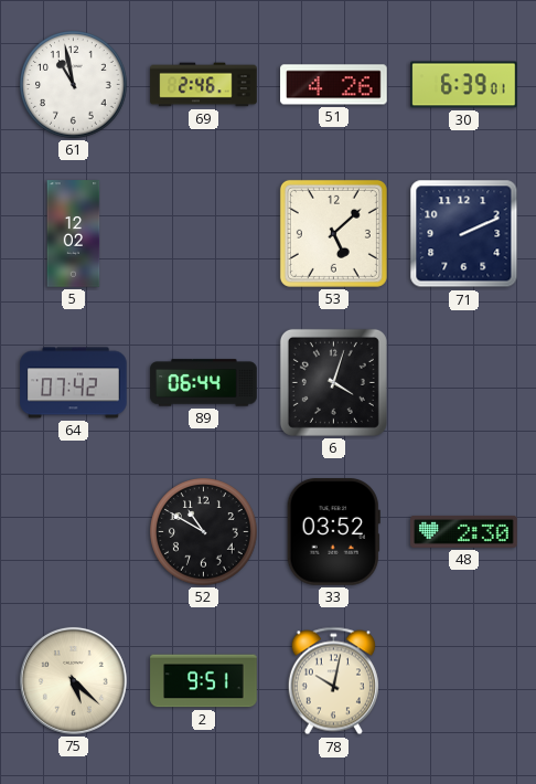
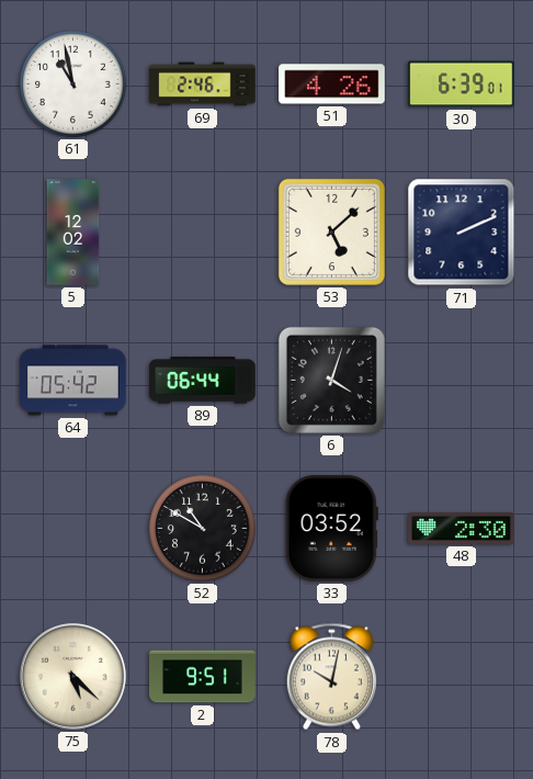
64: 07:42 -> 05:42
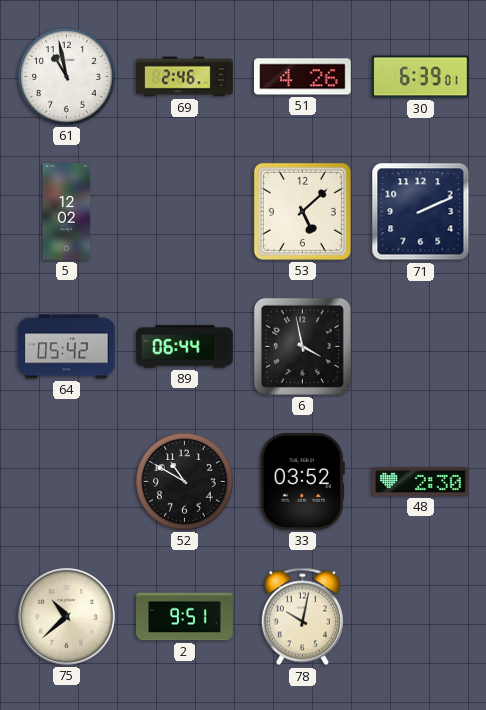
6: 4:03 -> 3:58
75: 5:22 -> 10:38
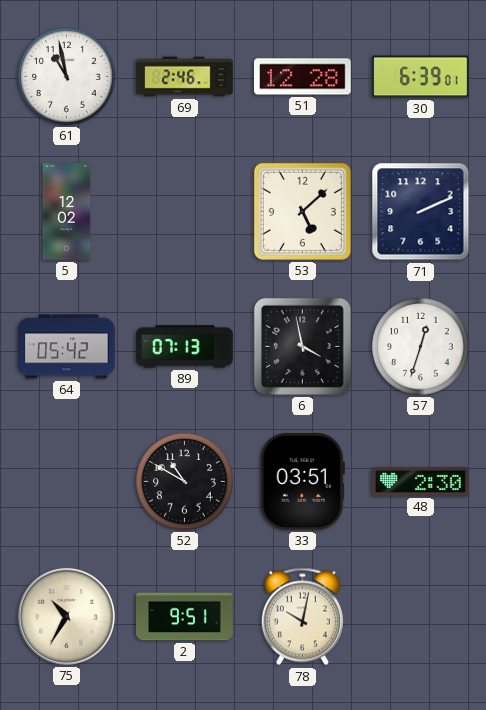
51: 4:26 -> 12:28
89: 06:44 -> 07:13
57: none -> 12:33
33: 03:52 -> 03:51
75: 10:38 -> 10:35
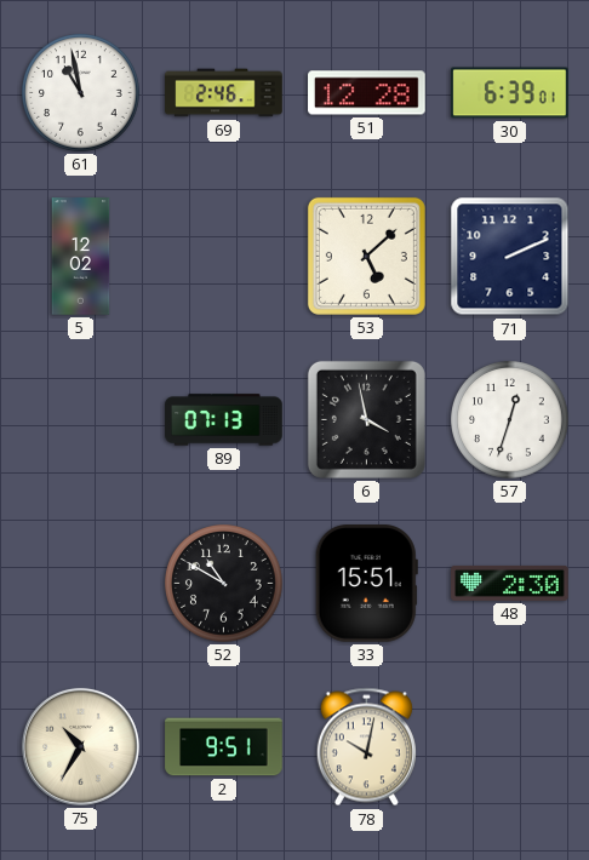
64: 05:42 -> none
33: 03:51 -> 15:51
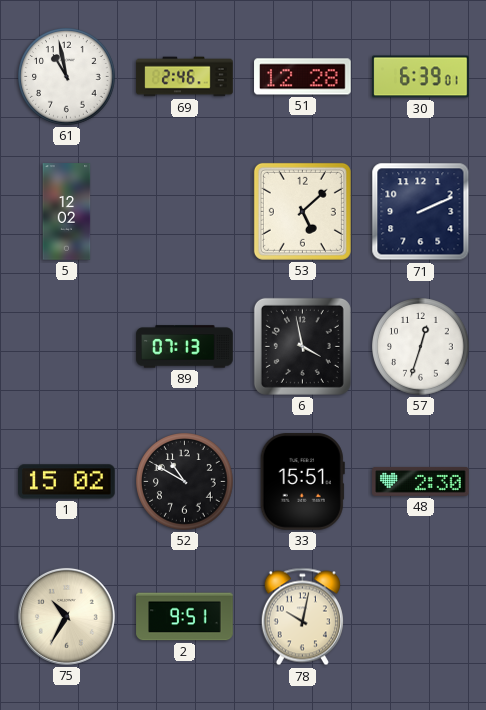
1: none -> 15:02
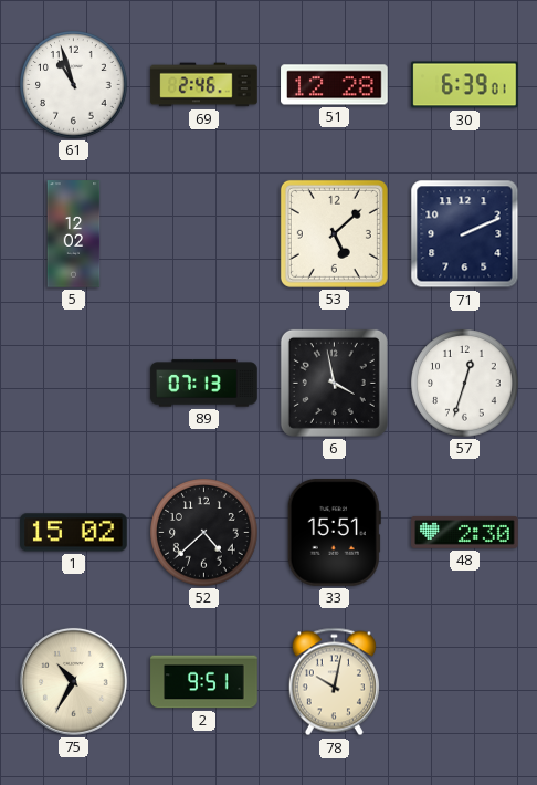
61: 10:58 -> 10:57
52: 10:50 -> 4:38
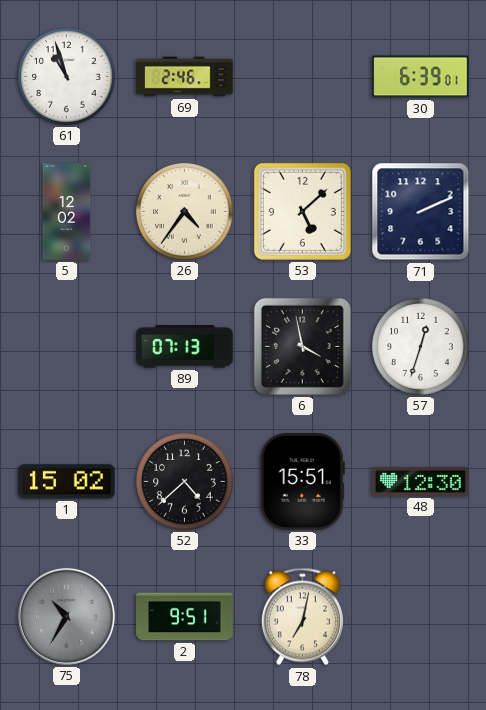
51: 12:28 -> none
26: none -> 4:36
48: 2:30 -> 12:30
75 dial: cream -> grey
78: 10:02 -> 7:02
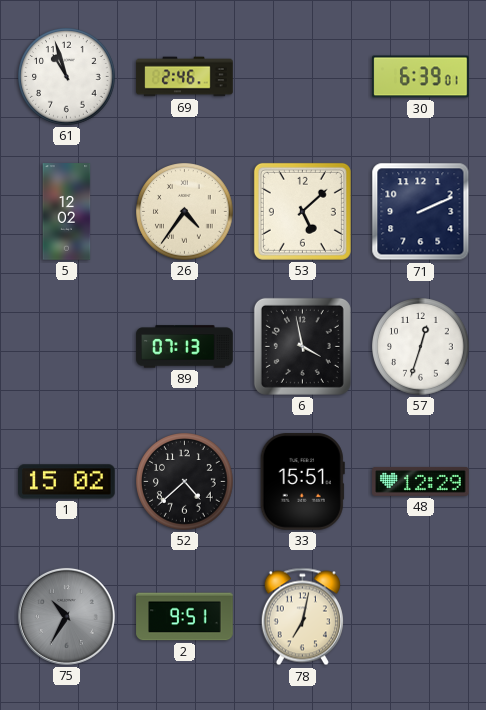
48: 12:30 -> 12:29
